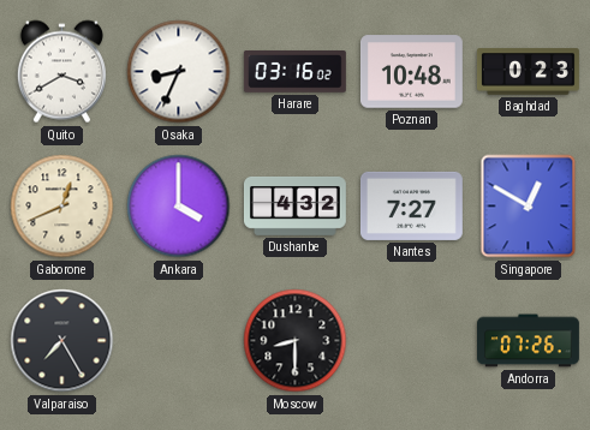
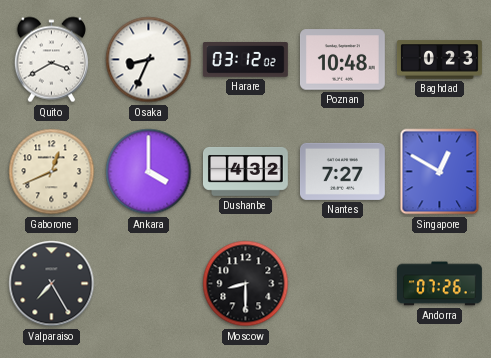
Harare: 03:16 -> 03:12
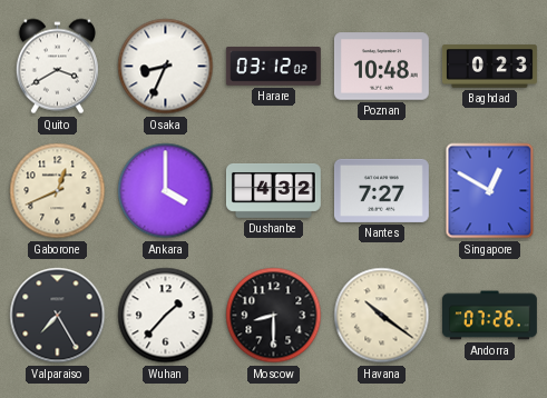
Wuhan: none -> 1:37
Havana: none -> 10:21
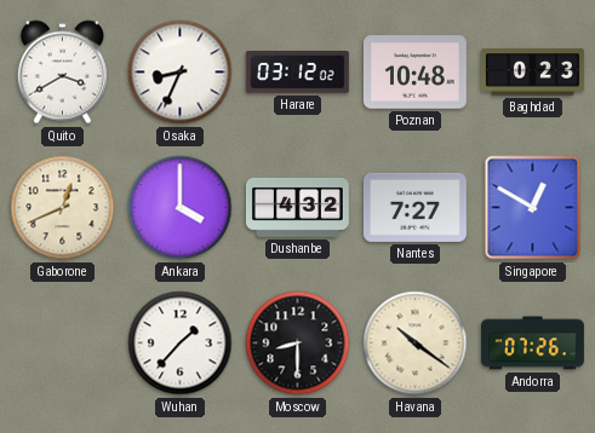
Valparaiso: 7:25 -> none
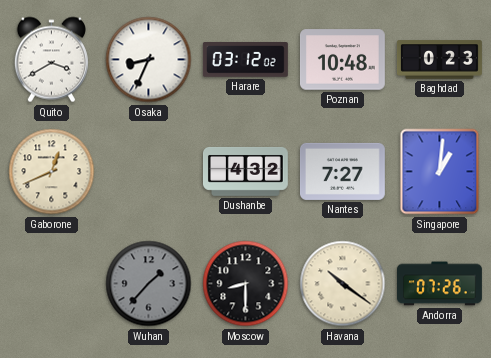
Ankara: 4:00 -> none
Singapore: 12:50 -> 1:01
Wuhan dial: white -> grey
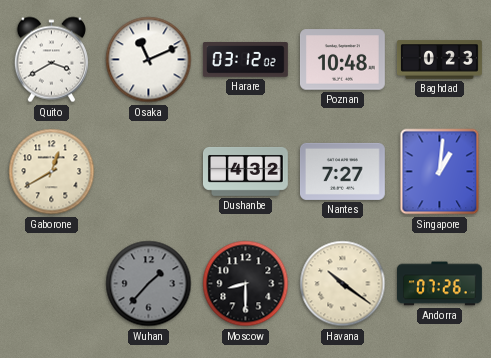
Osaka: 8:34 -> 11:11
Gaborone: 12:41 -> 12:40
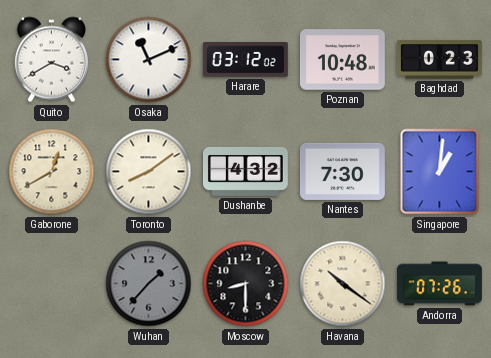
Toronto: none -> 8:09
Nantes: 7:27 -> 7:30
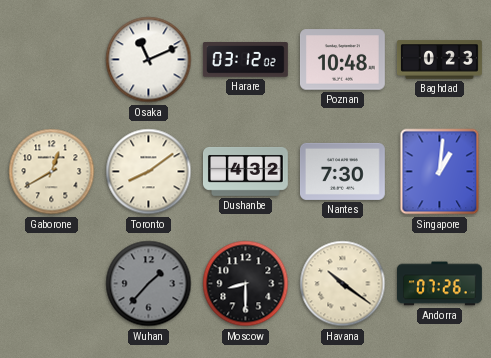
Quito: 3:40 -> none
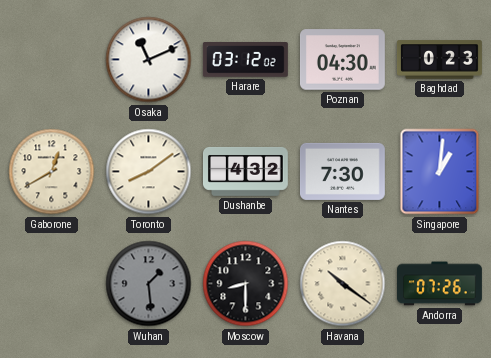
Poznan: 10:48 -> 04:30
Wuhan: 1:37 -> 1:29
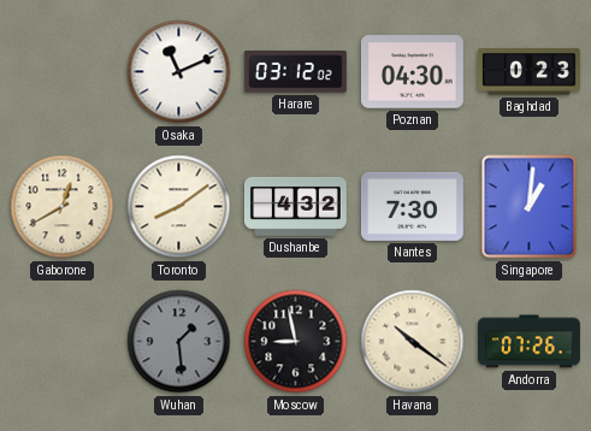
Moscow: 8:30 -> 8:58
